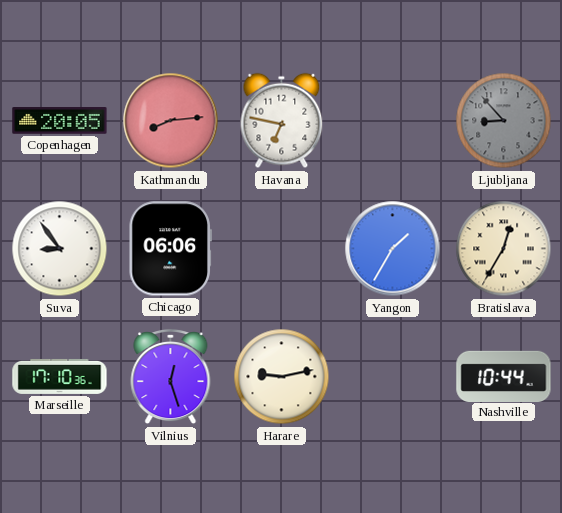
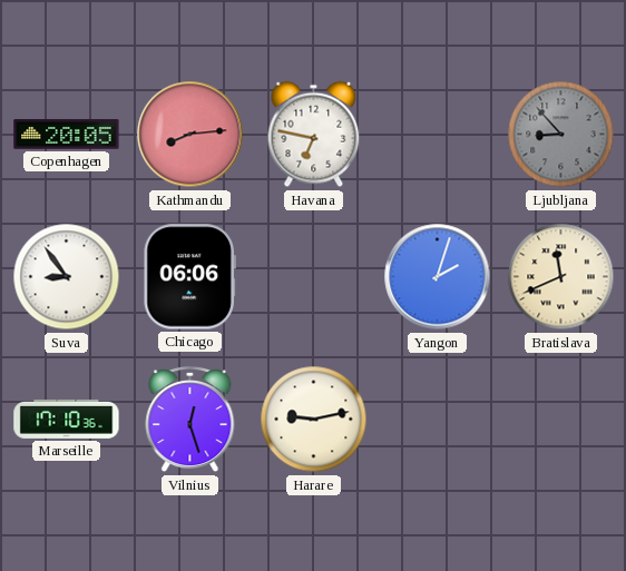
Yangon: 1:35 -> 2:03
Bratislava: 12:35 -> 11:41
Nashville: 10:44 -> none
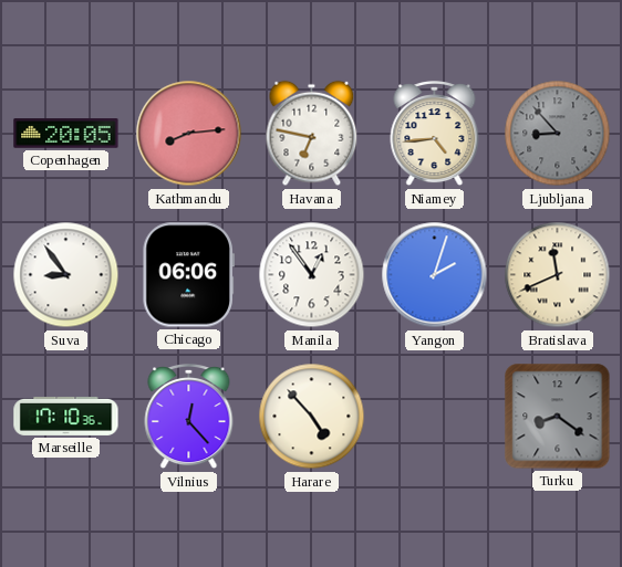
Niamey: none -> 4:44
Manila: none -> 12:54
Vilnius: 12:27 -> 12:23
Harare: 9:13 -> 4:53
Turku: none -> 8:21
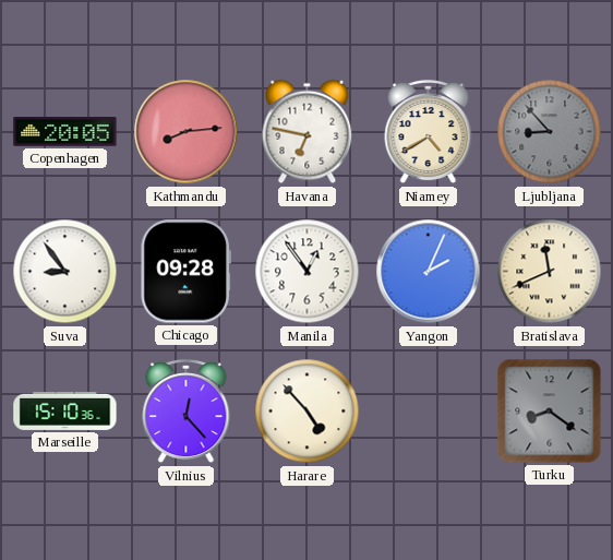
Niamey: 4:44 -> 4:40
Chicago: 06:06 -> 09:28
Yangon: 2:03 -> 2:04
Marseille: 17:10 -> 15:10
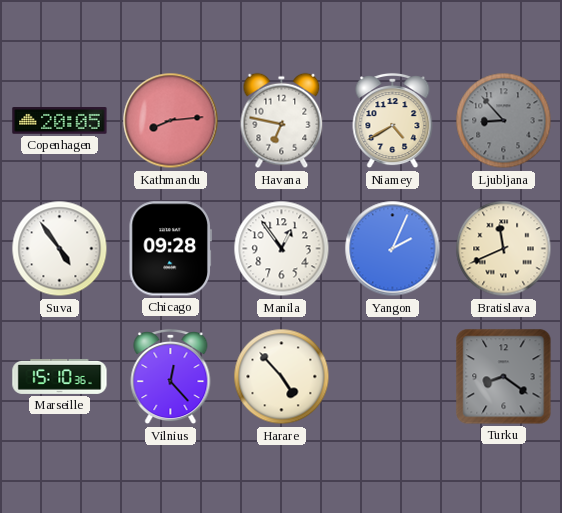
Suva: 8:54 -> 4:54
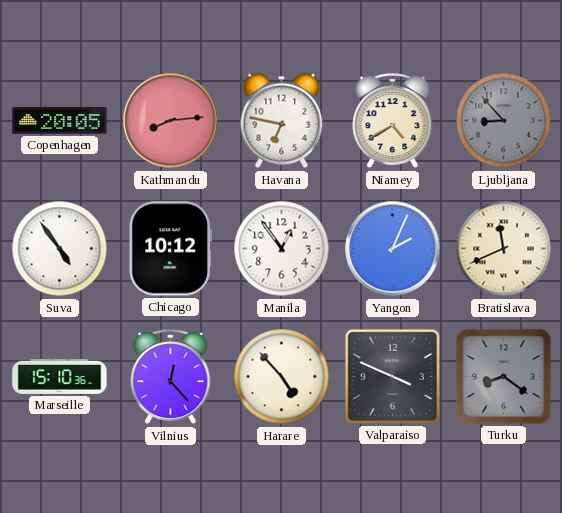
Chicago: 09:28 -> 10:12
Valparaiso: none -> 3:49
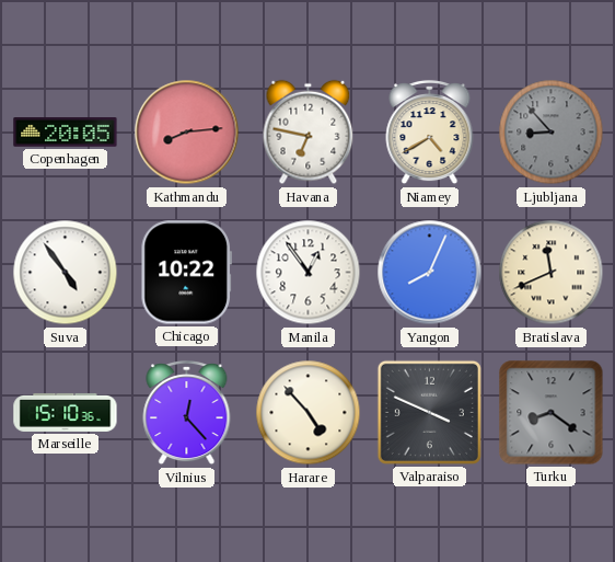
Chicago: 10:12 -> 10:22
Yangon: 2:04 -> 8:04
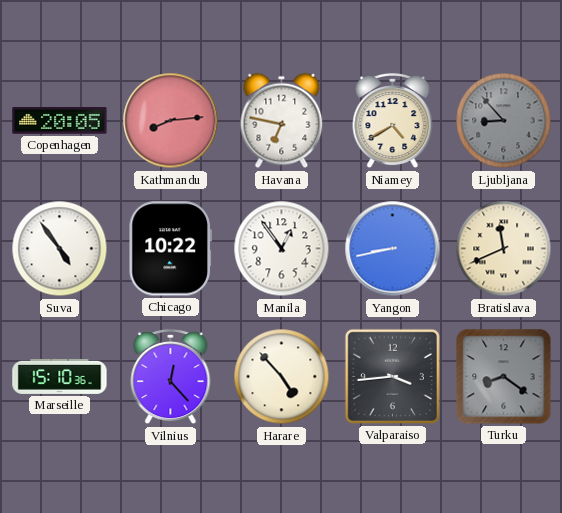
Yangon: 8:04 -> 8:43
Valparaiso: 3:49 -> 3:44
